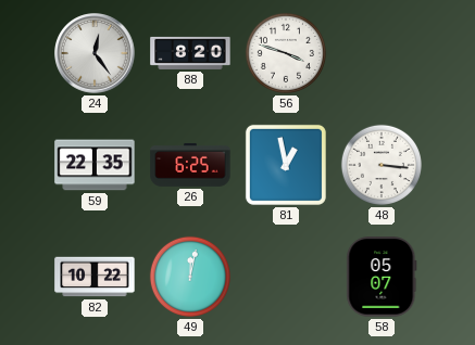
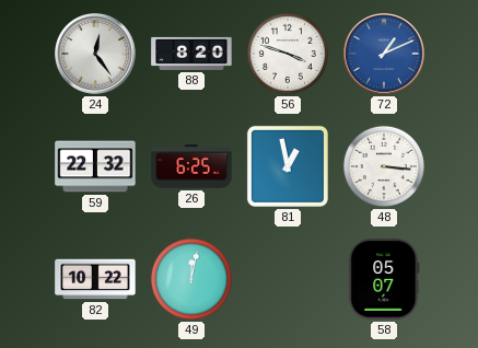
72: none -> 1:11
59: 22:35 -> 22:32
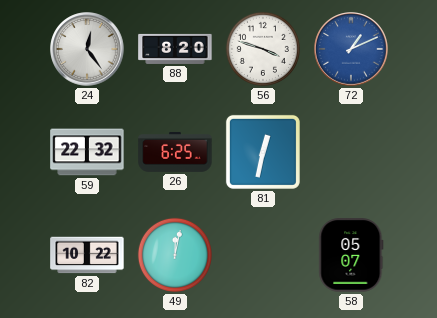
81: 12:58 -> 12:32
48: 3:16 -> none
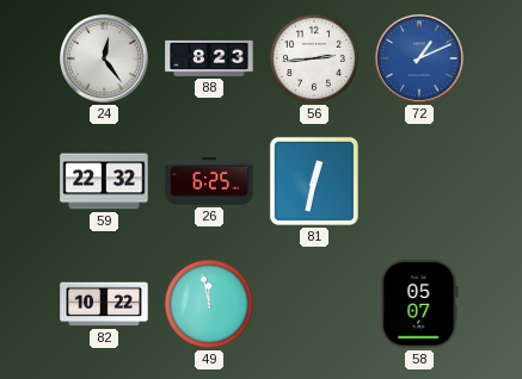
88: 8:20 -> 8:23
56: 3:48 -> 2:44
49: 12:02 -> 11:58
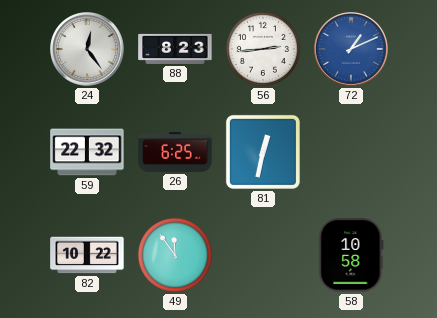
49: 11:58 -> 11:54
58: 05:07 -> 10:58
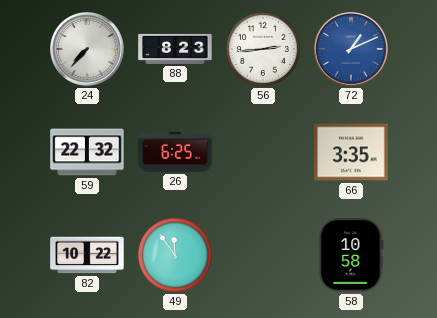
24: 12:24 -> 7:37
81: 12:32 -> none
66: none -> 3:35
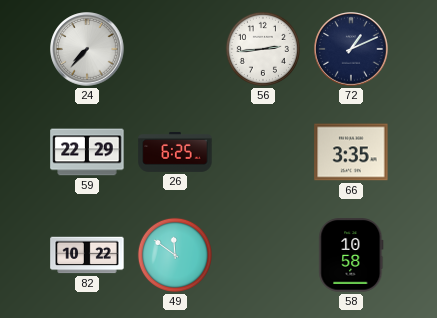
88: 8:23 -> none
72 dial: blue -> navy
59: 22:32 -> 22:29
49: 11:54 -> 11:51
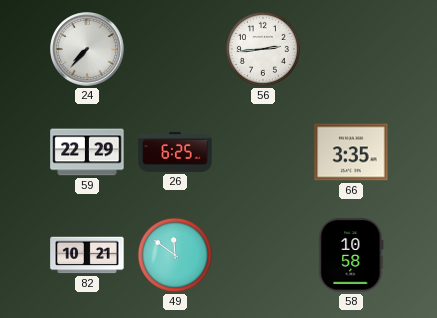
72: 1:11 -> none
82: 10:22 -> 10:21
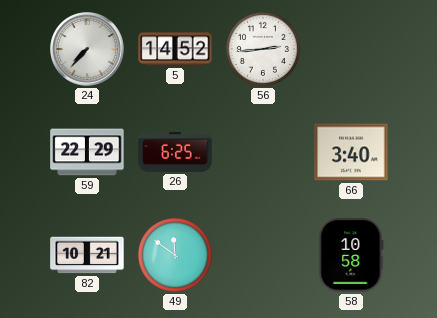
5: none -> 14:52
66: 3:35 -> 3:40
